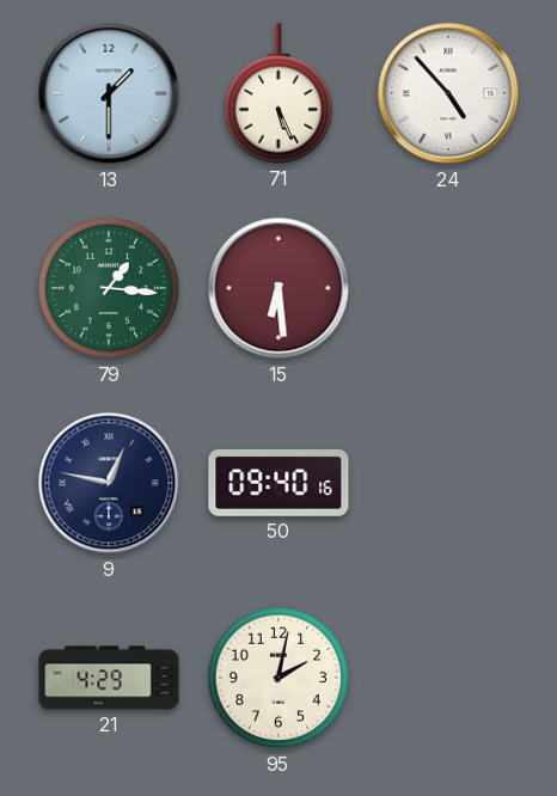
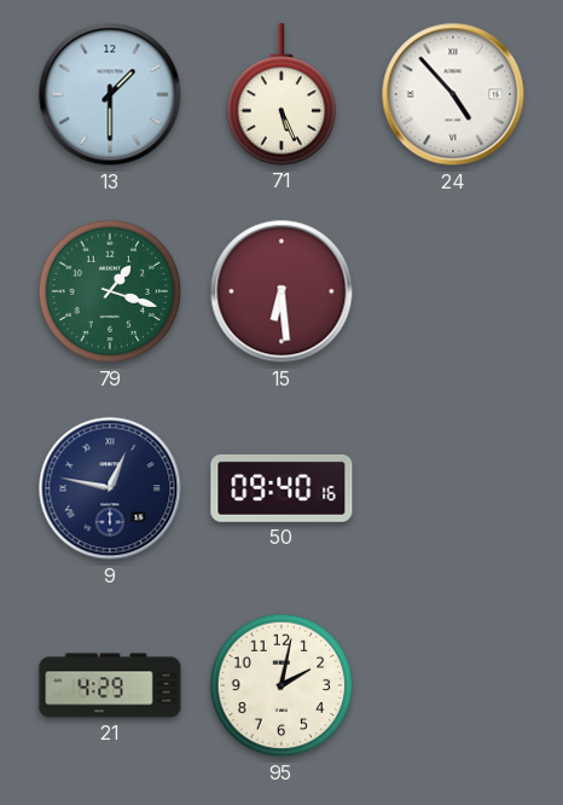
79: 1:16 -> 1:18
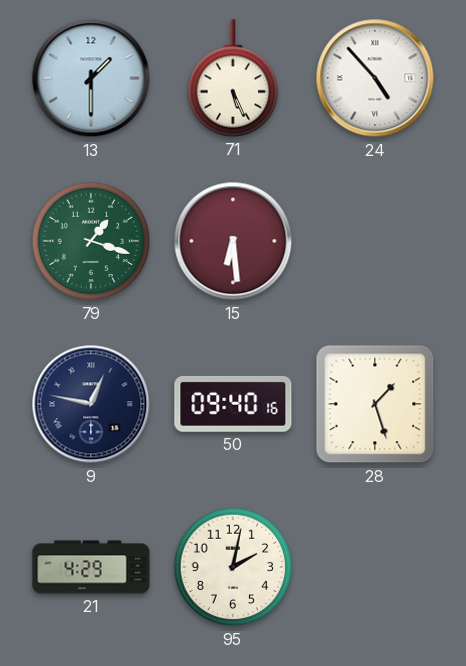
28: none -> 1:27
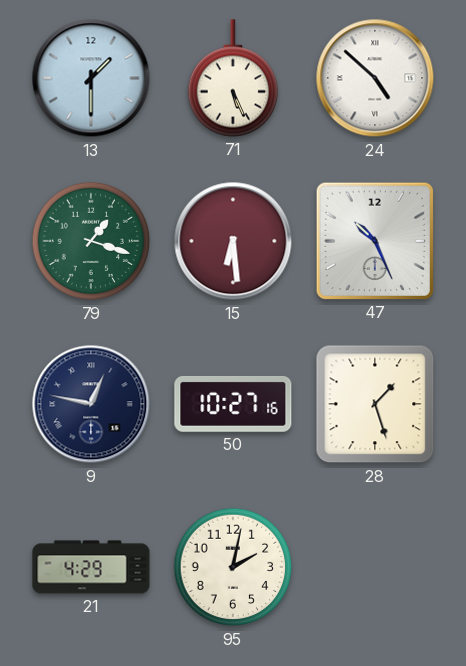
24: 4:53 -> 4:52
47: none -> 10:26
50: 09:40 -> 10:27
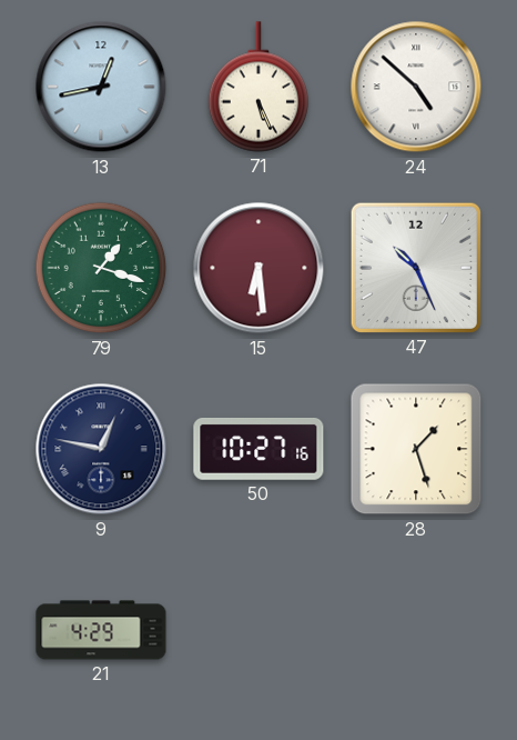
13: 1:30 -> 12:43
95: 2:02 -> none
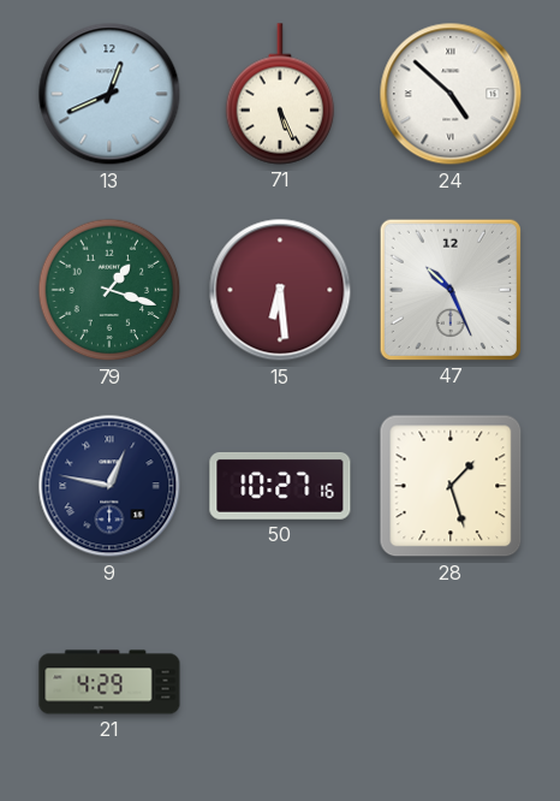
13: 12:43 -> 12:41
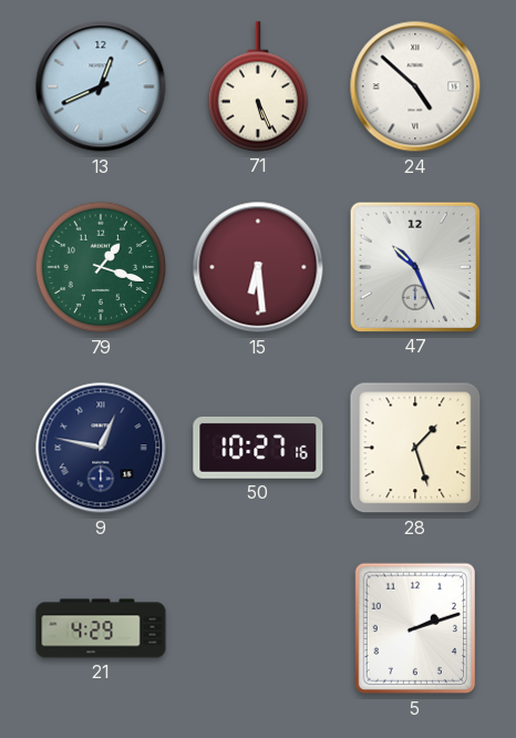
5: none -> 2:12
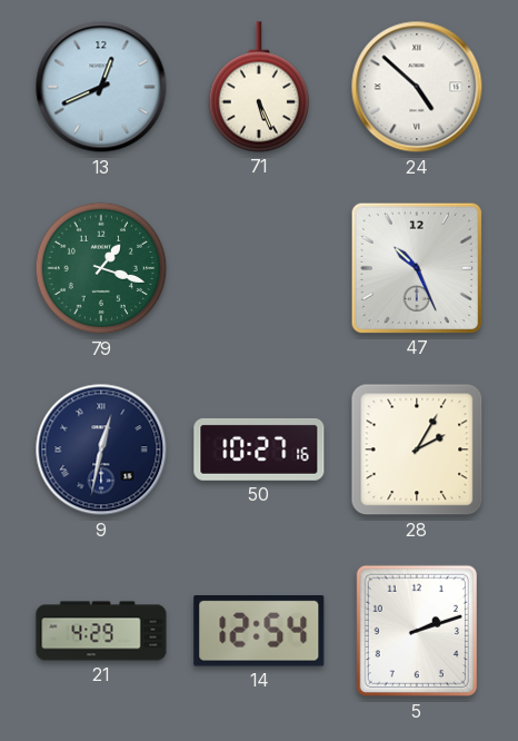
15: 6:29 -> none
9: 12:47 -> 12:32
28: 1:27 -> 2:05
14: none -> 12:54
